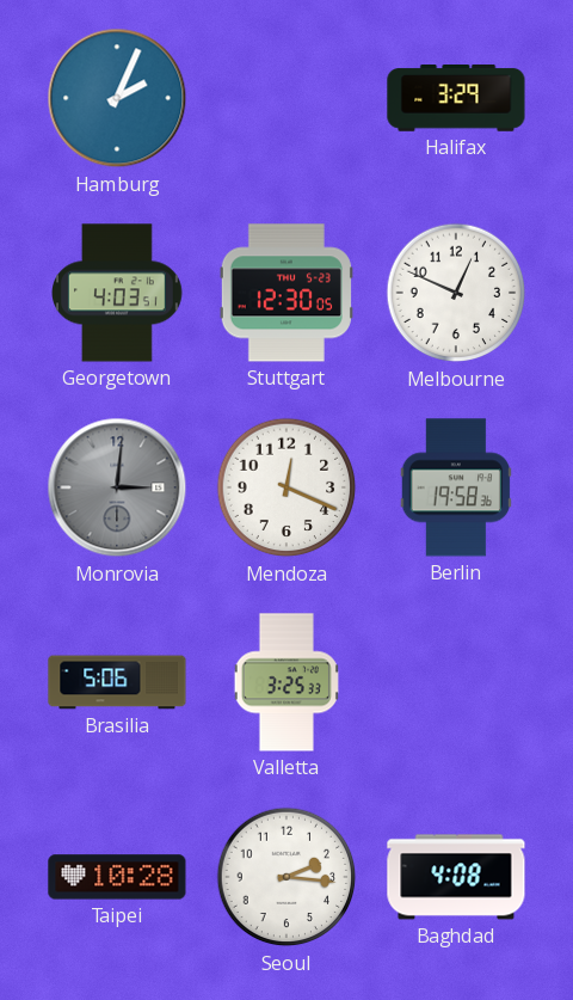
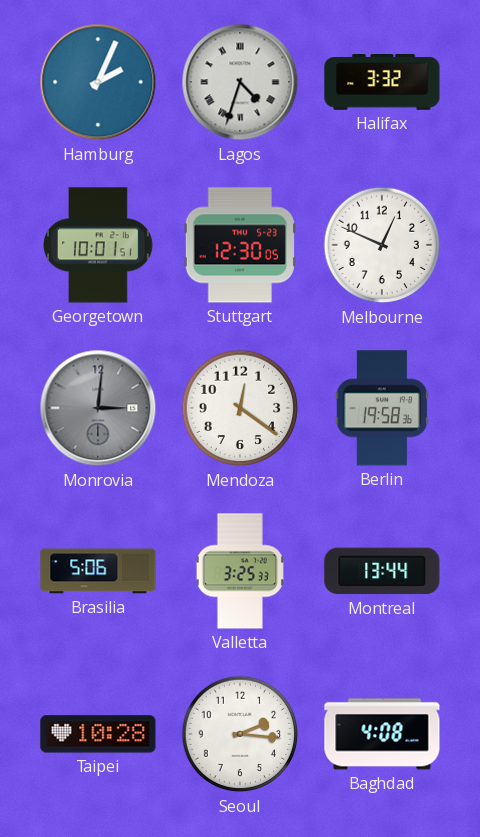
Lagos: none -> 4:33
Halifax: 3:29 -> 3:32
Georgetown: 4:03 -> 10:01
Mendoza: 12:19 -> 12:21
Montreal: none -> 13:44
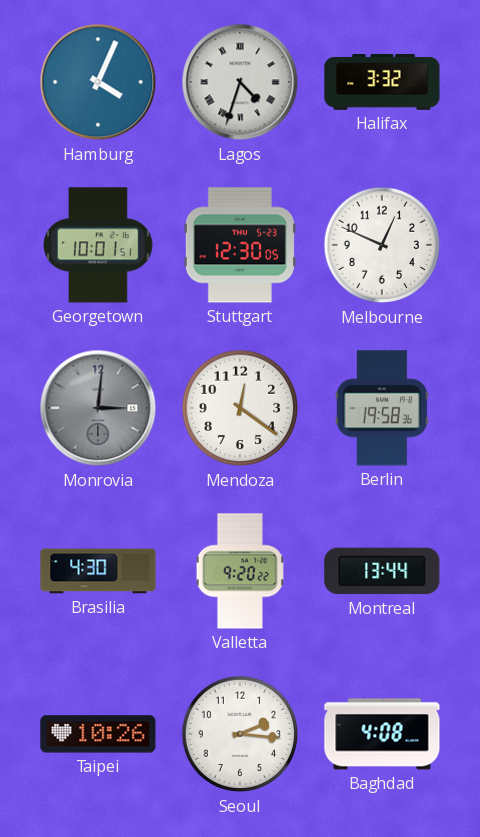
Hamburg: 2:04 -> 4:04
Brasilia: 5:06 -> 4:30
Valletta: 3:25 -> 9:20
Taipei: 10:28 -> 10:26
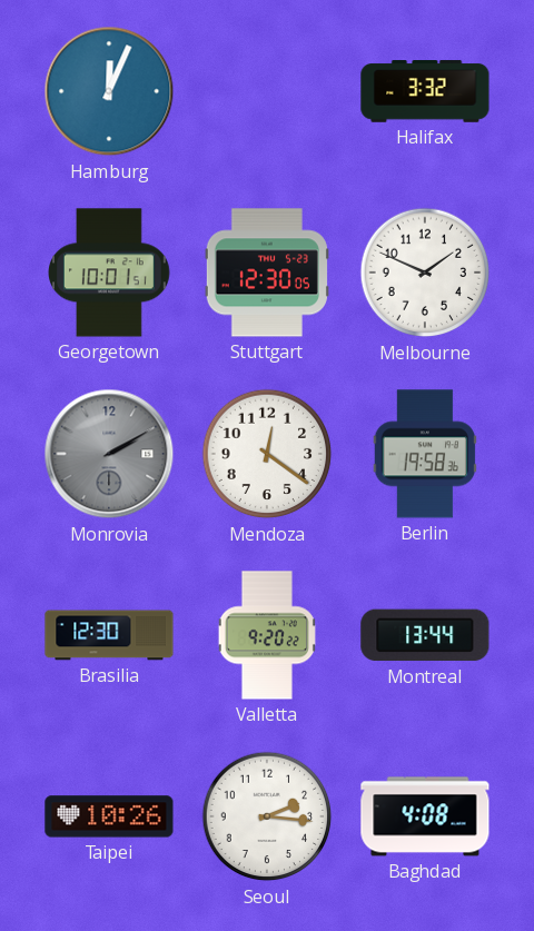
Hamburg: 4:04 -> 12:04
Lagos: 4:33 -> none
Melbourne: 12:49 -> 1:49
Monrovia: 3:01 -> 2:10
Brasilia: 4:30 -> 12:30
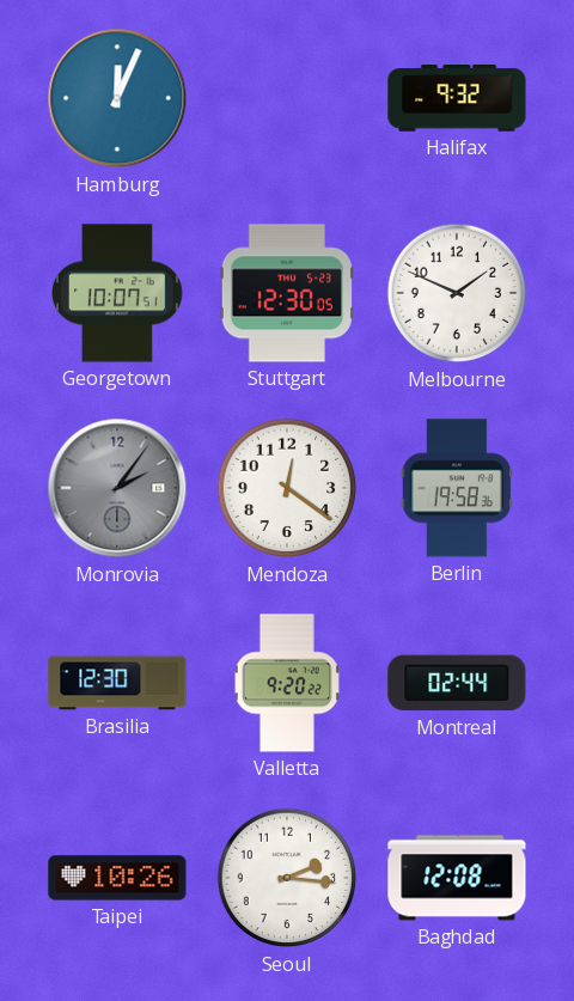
Halifax: 3:32 -> 9:32
Georgetown: 10:01 -> 10:07
Monrovia: 2:10 -> 2:06
Montreal: 13:44 -> 02:44
Baghdad: 4:08 -> 12:08
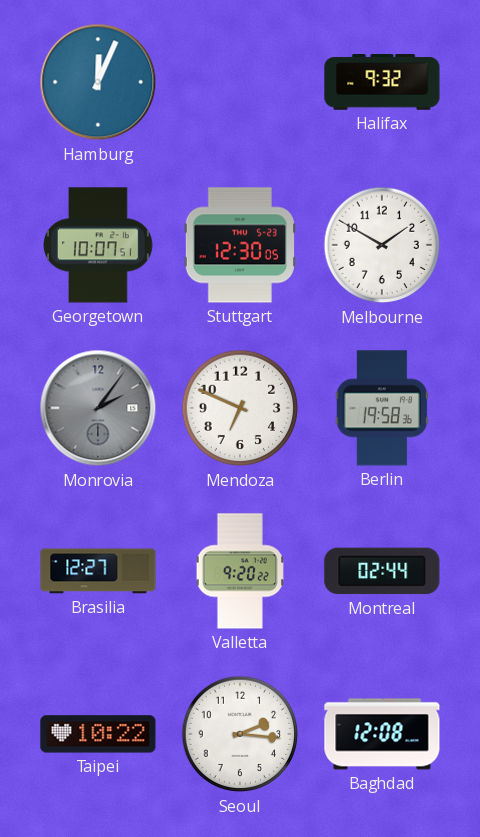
Melbourne: 1:49 -> 1:50
Mendoza: 12:21 -> 6:49
Brasilia: 12:30 -> 12:27
Taipei: 10:26 -> 10:22
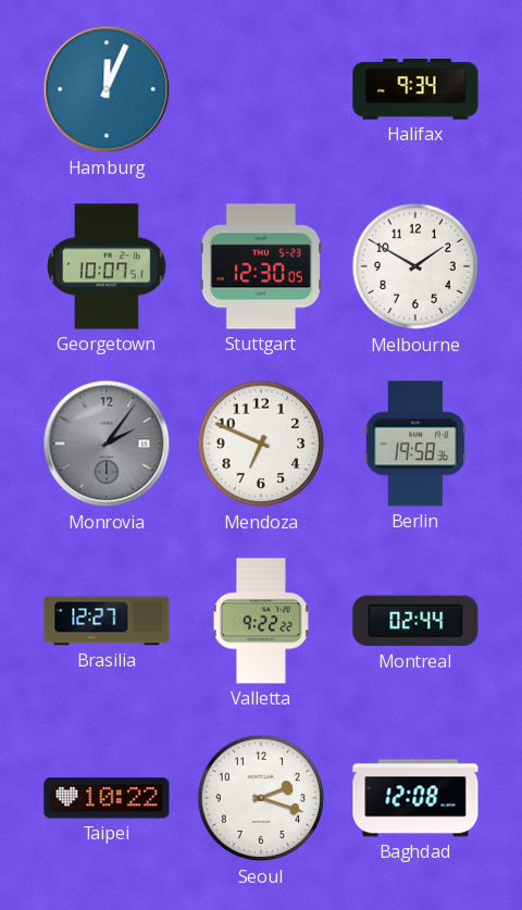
Halifax: 9:32 -> 9:34
Valletta: 9:20 -> 9:22
Seoul: 2:16 -> 2:18
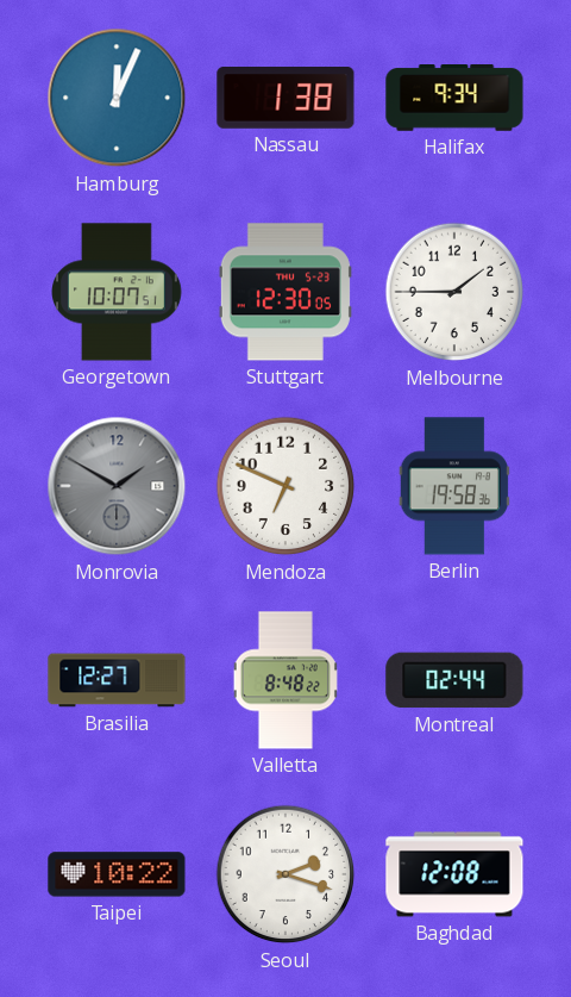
Nassau: none -> 1:38
Melbourne: 1:50 -> 1:45
Monrovia: 2:06 -> 1:50
Valletta: 9:22 -> 8:48
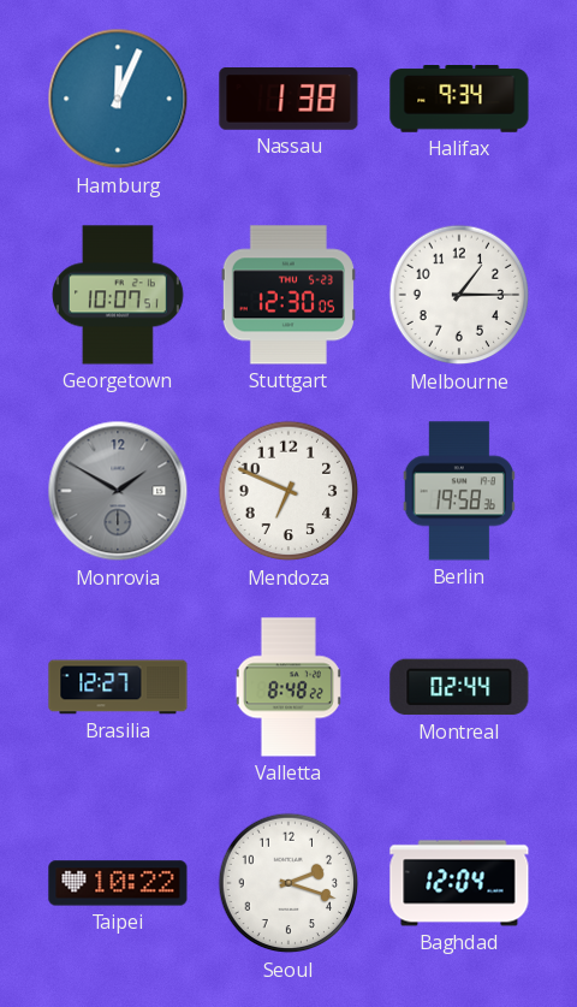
Melbourne: 1:45 -> 1:15
Baghdad: 12:08 -> 12:04
